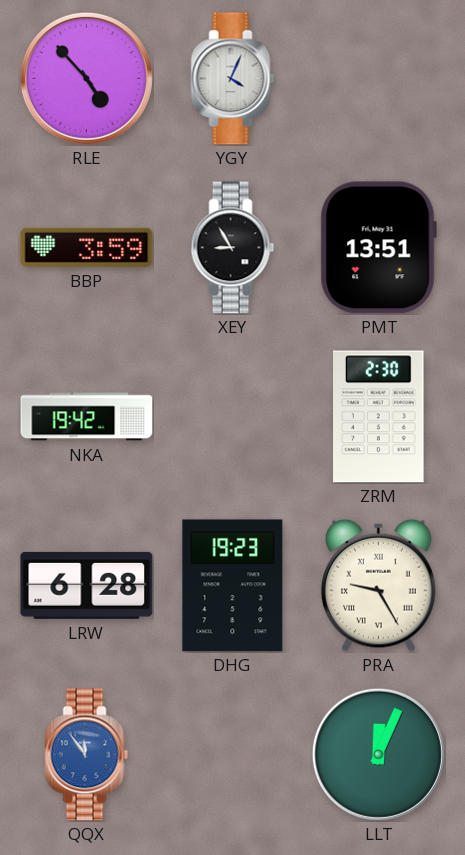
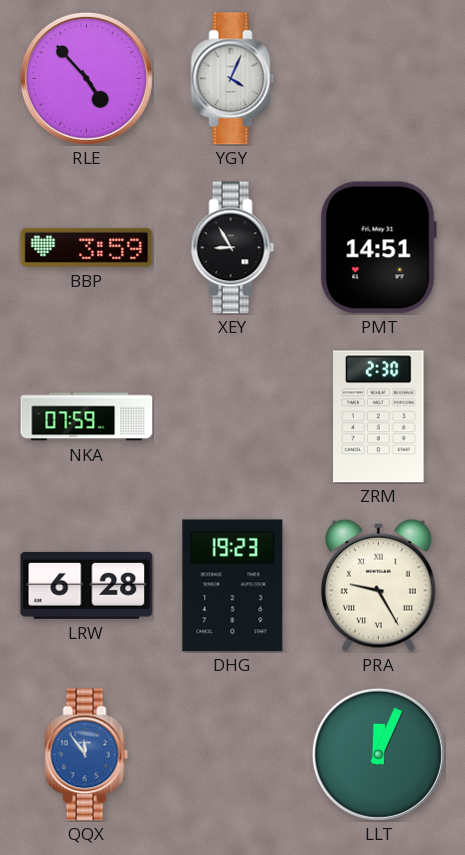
PMT: 13:51 -> 14:51
NKA: 19:42 -> 07:59
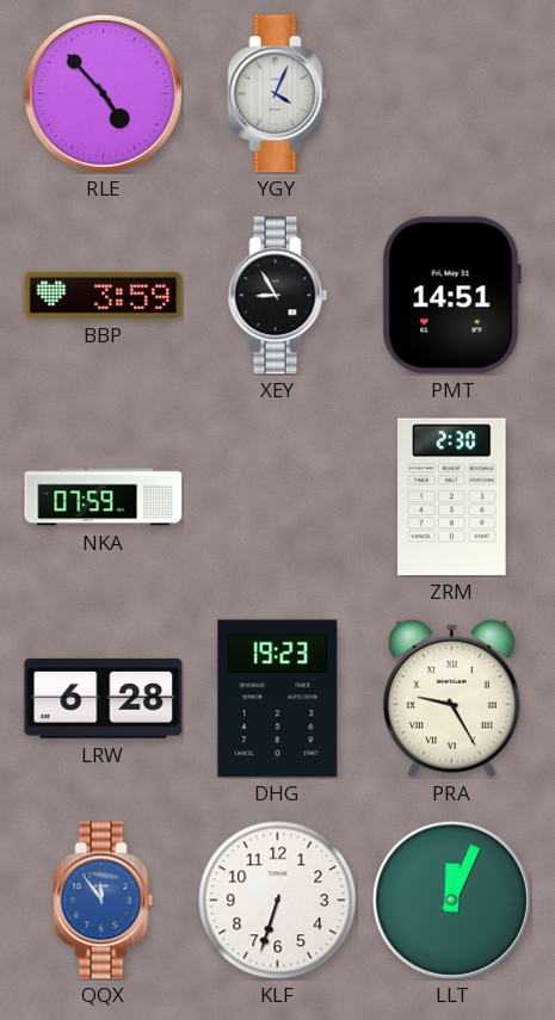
KLF: none -> 6:33
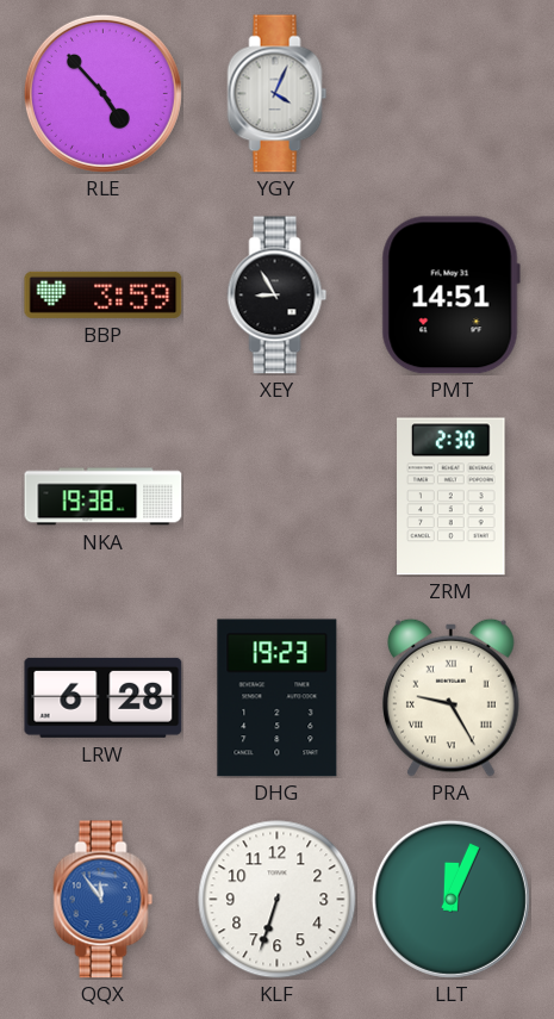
NKA: 07:59 -> 19:38
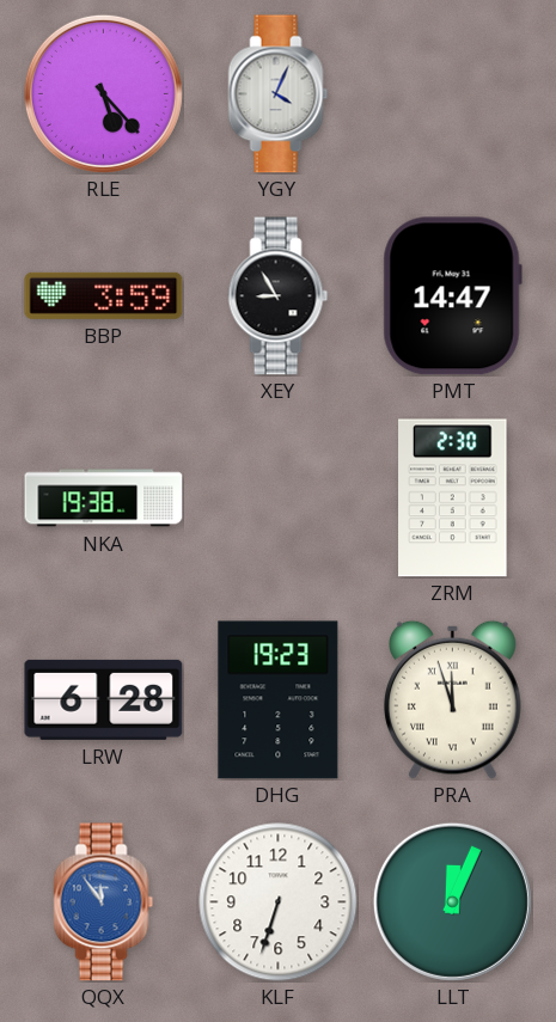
RLE: 4:53 -> 5:23
PMT: 14:51 -> 14:47
PRA: 9:25 -> 11:57
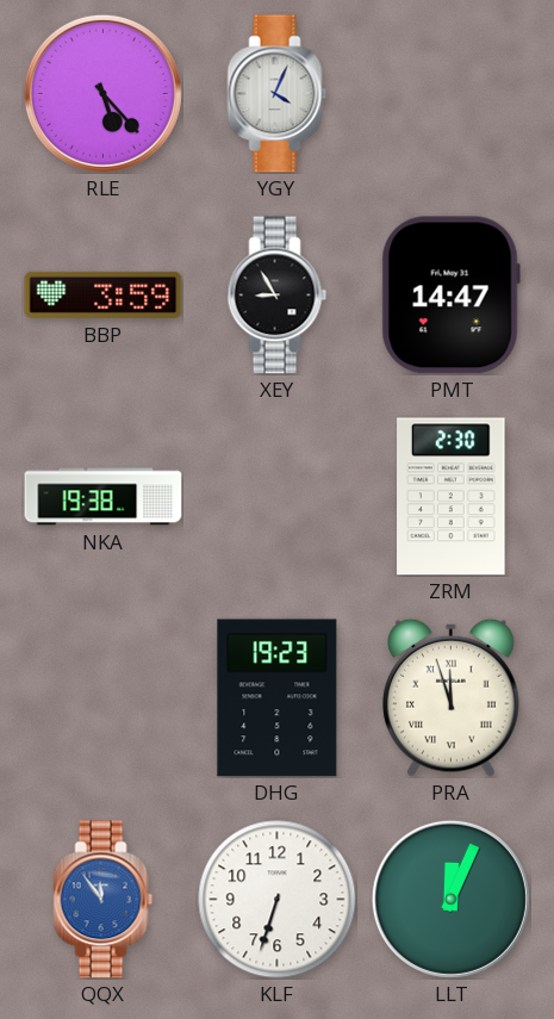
LRW: 6:28 -> none
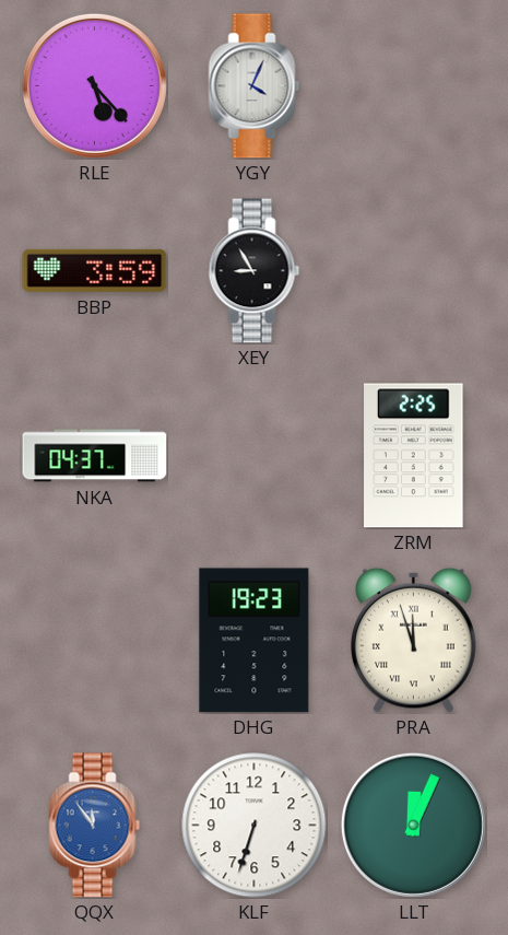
PMT: 14:47 -> none
NKA: 19:38 -> 04:37
ZRM: 2:30 -> 2:25
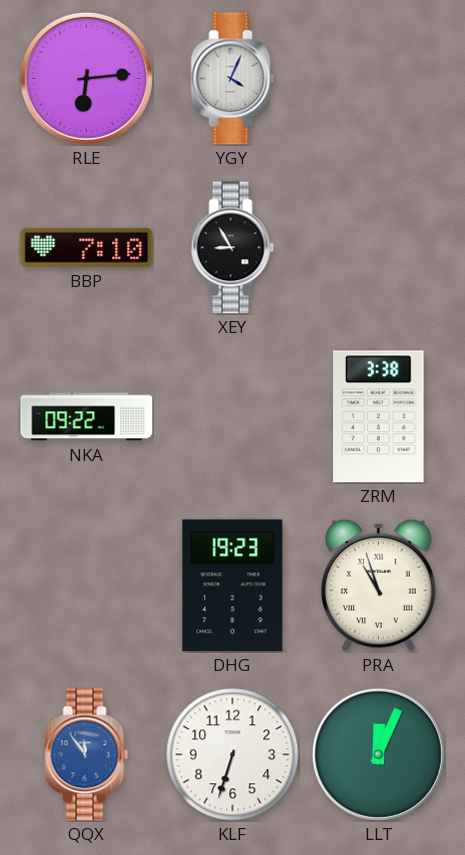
RLE: 5:23 -> 6:14
BBP: 3:59 -> 7:10
NKA: 04:37 -> 09:22
ZRM: 2:25 -> 3:38
PRA: 11:57 -> 10:57
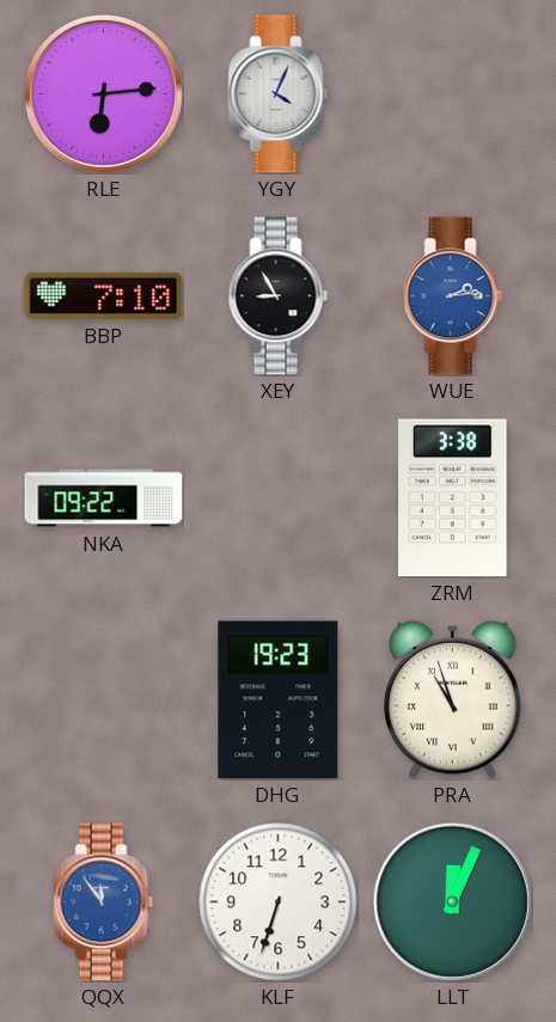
WUE: none -> 2:14
